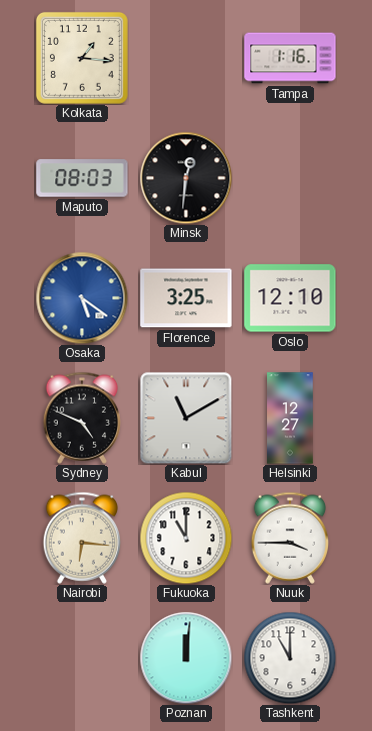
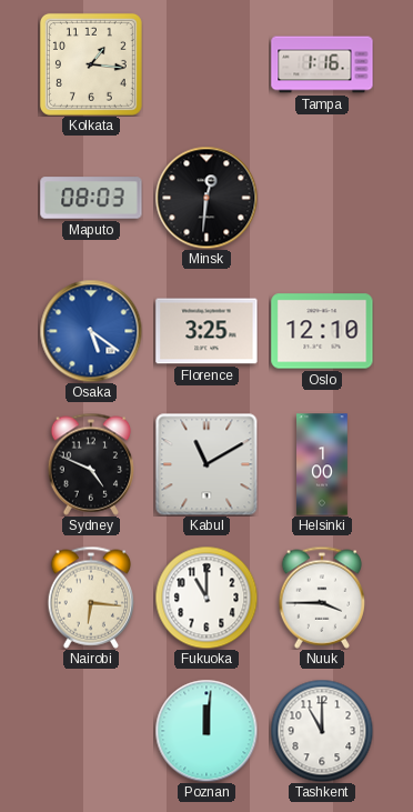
Helsinki: 12:27 -> 1:00
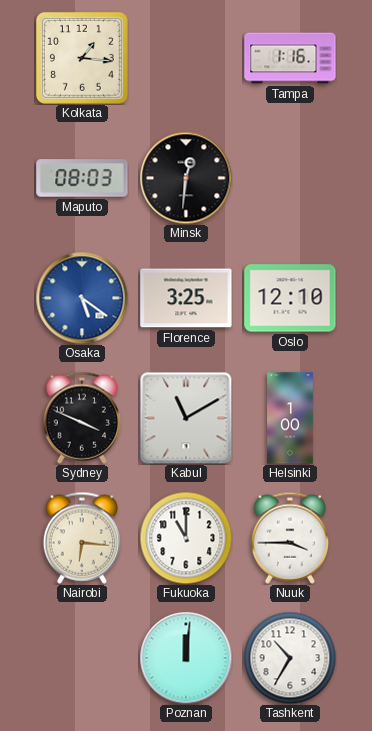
Sydney: 4:49 -> 3:49
Tashkent: 11:00 -> 10:35
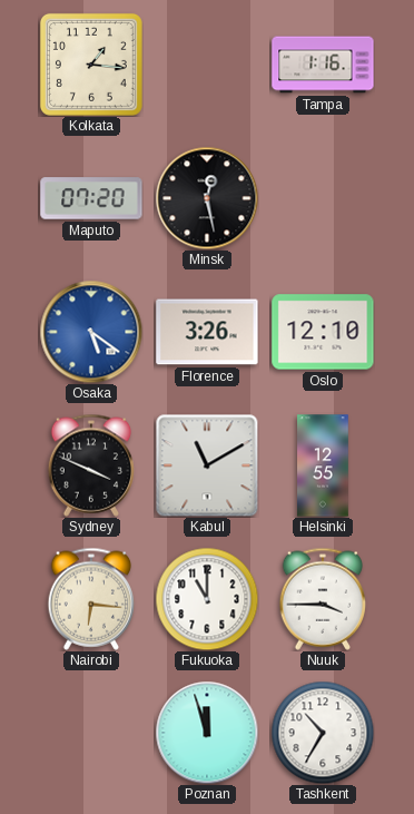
Maputo: 08:03 -> 07:20
Minsk: 12:31 -> 12:28
Florence: 3:25 -> 3:26
Helsinki: 1:00 -> 12:55
Poznan: 12:01 -> 11:57
